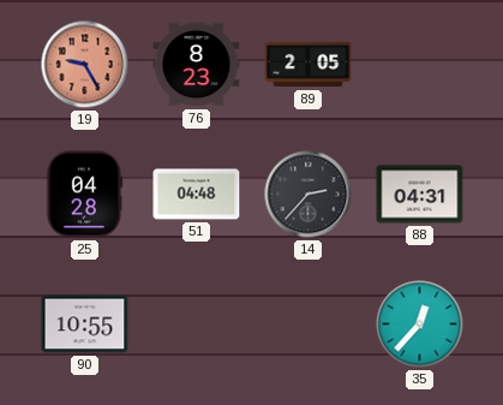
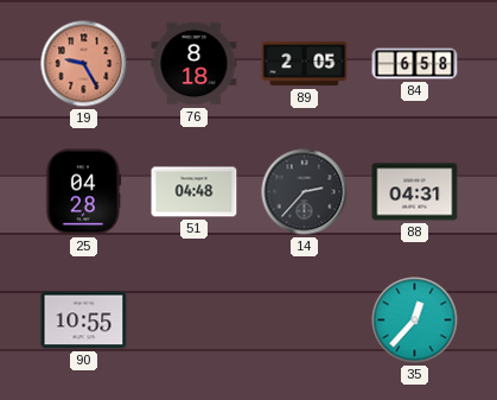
76: 8:23 -> 8:18
84: none -> 6:58
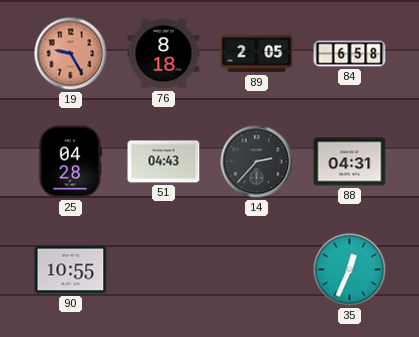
51: 04:48 -> 04:43
35: 12:37 -> 12:34
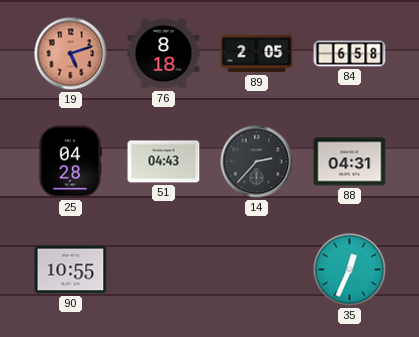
19: 9:25 -> 5:12
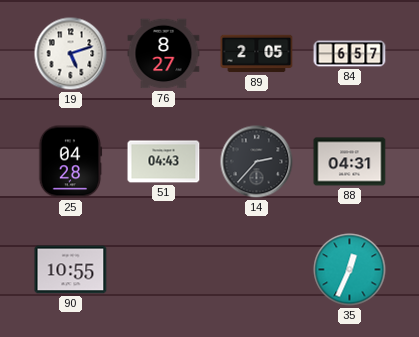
19 dial: salmon -> white
76: 8:18 -> 8:27
84: 6:58 -> 6:57
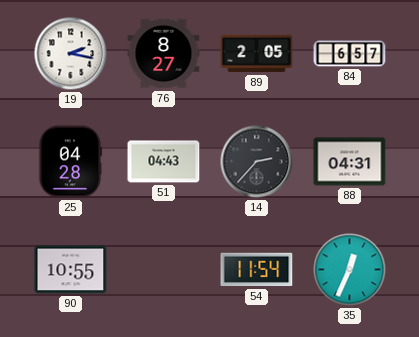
19: 5:12 -> 2:17
54: none -> 11:54
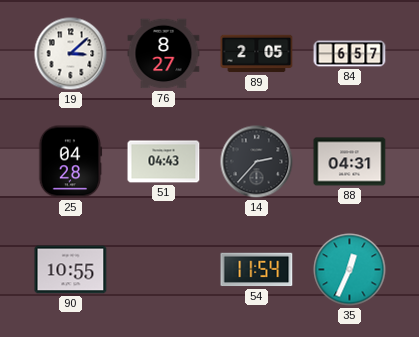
19: 2:17 -> 3:08
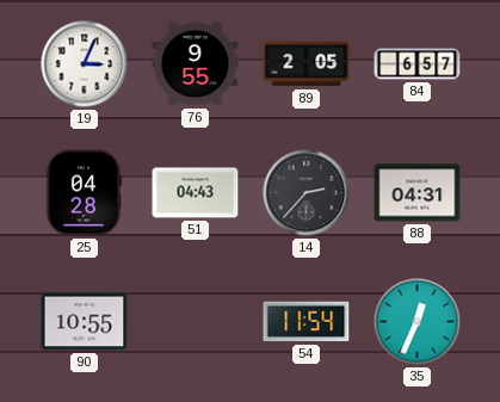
19: 3:08 -> 3:04
76: 8:27 -> 9:55
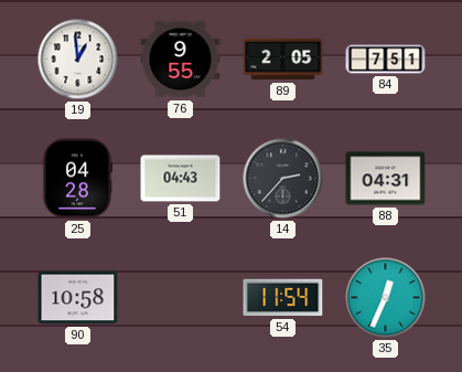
19: 3:04 -> 12:59
84: 6:57 -> 7:51
90: 10:55 -> 10:58
